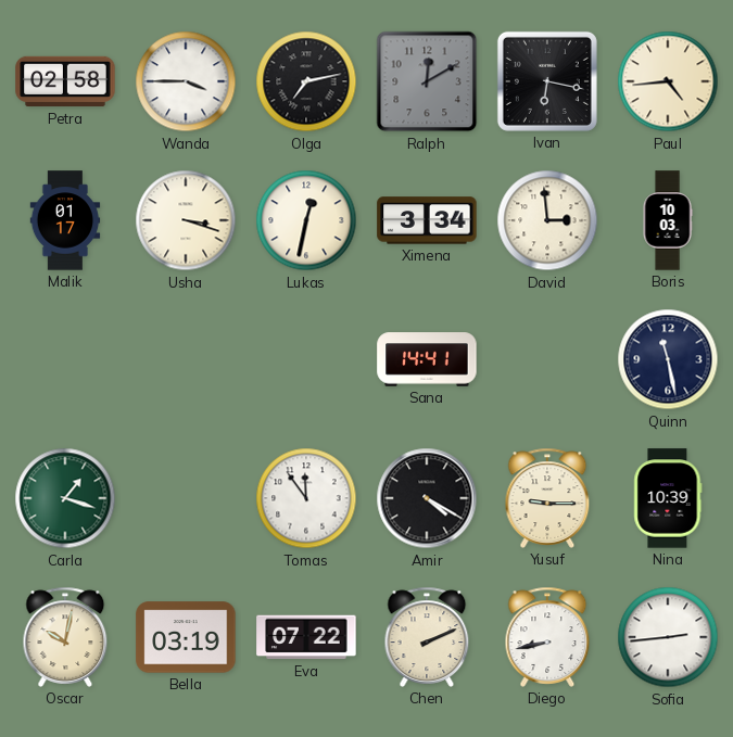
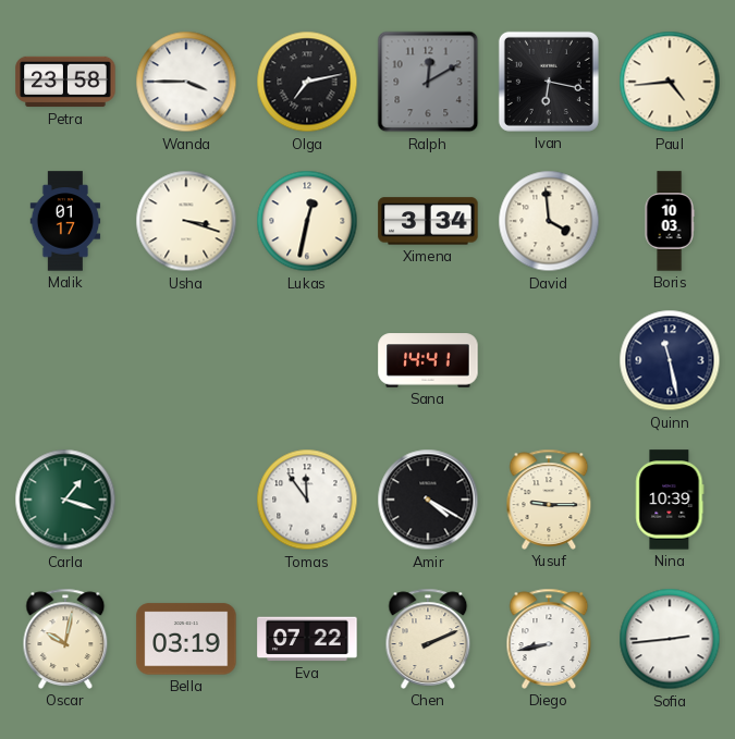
Petra: 02:58 -> 23:58
David: 2:59 -> 3:59
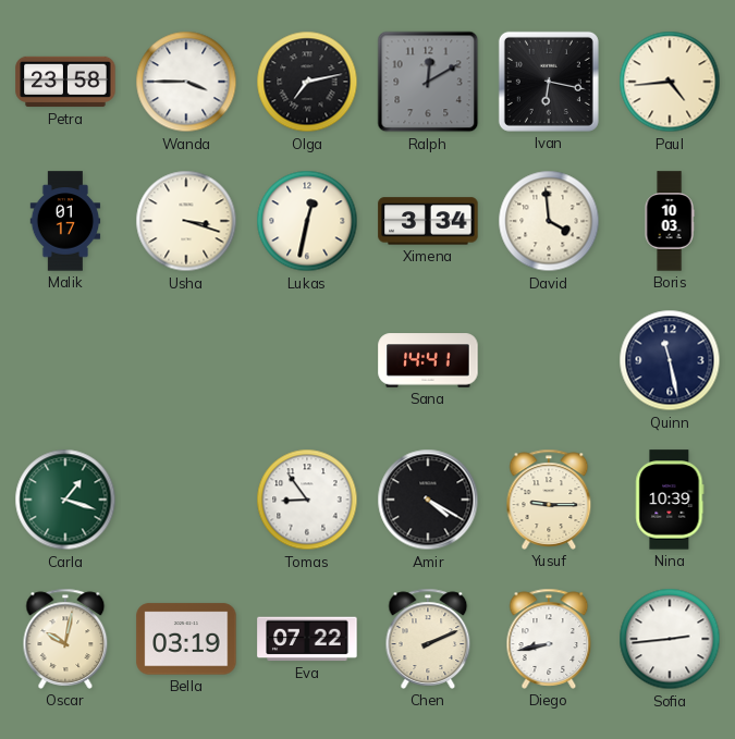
Tomas: 11:54 -> 8:54
